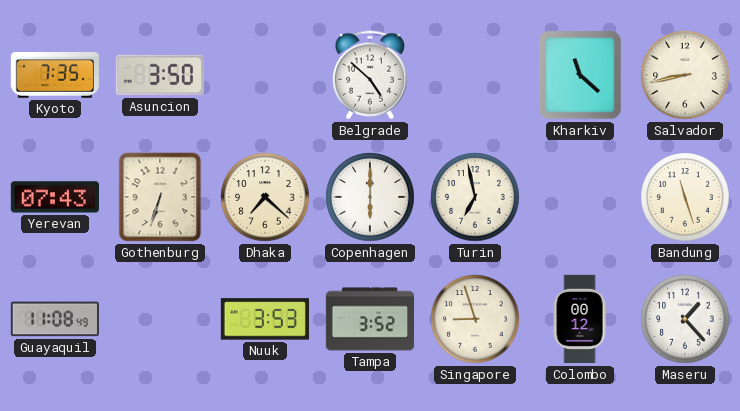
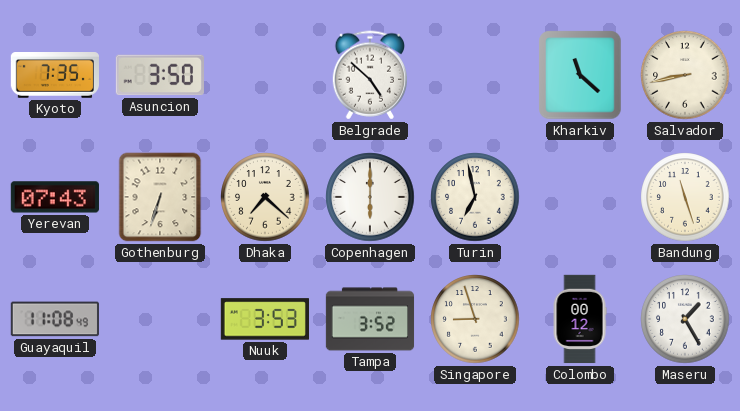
Maseru: 1:23 -> 1:25
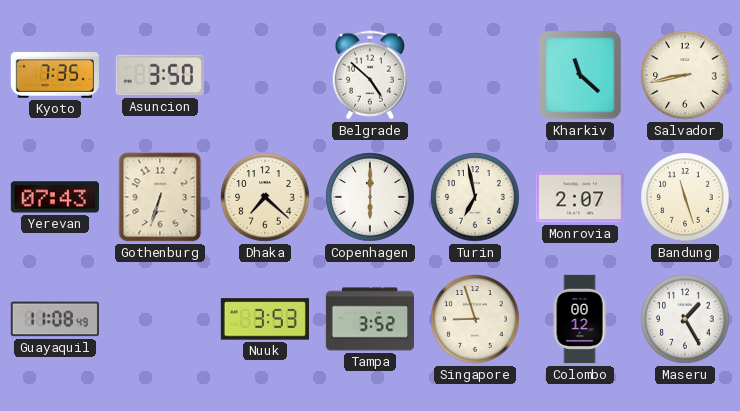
Monrovia: none -> 2:07
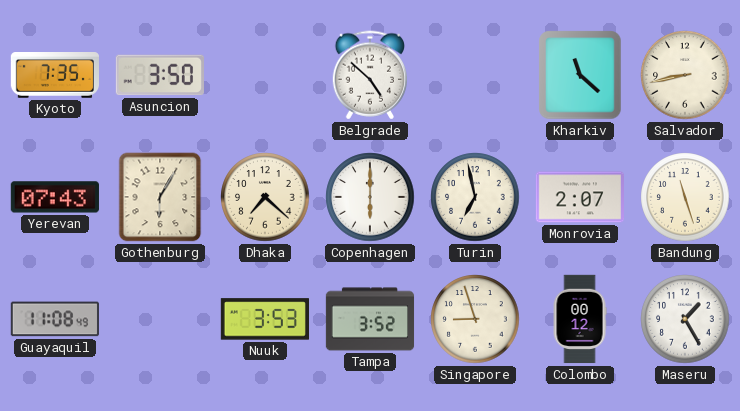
Gothenburg: 6:33 -> 6:05
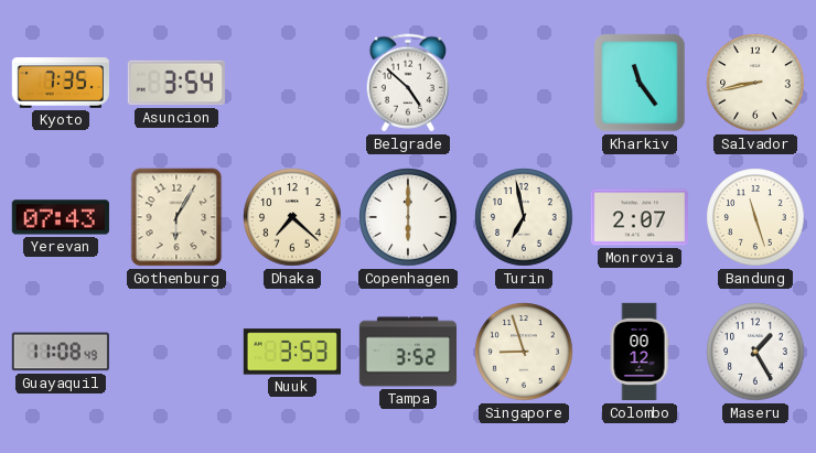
Asuncion: 3:50 -> 3:54
Kharkiv: 11:22 -> 11:24
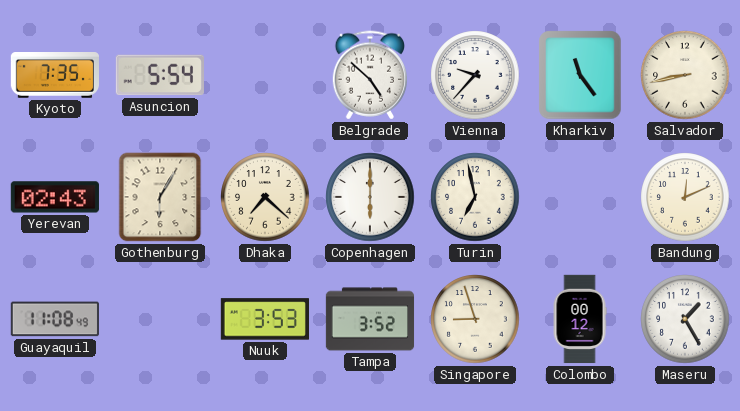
Asuncion: 3:54 -> 5:54
Vienna: none -> 9:37
Yerevan: 07:43 -> 02:43
Monrovia: 2:07 -> none
Bandung: 11:27 -> 12:11
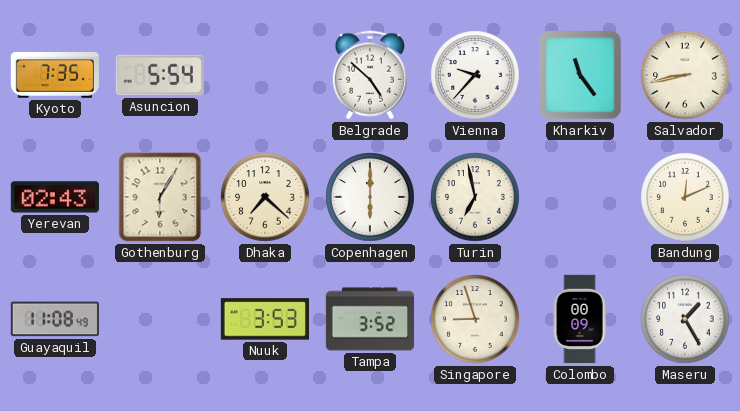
Colombo: 00:12 -> 00:09
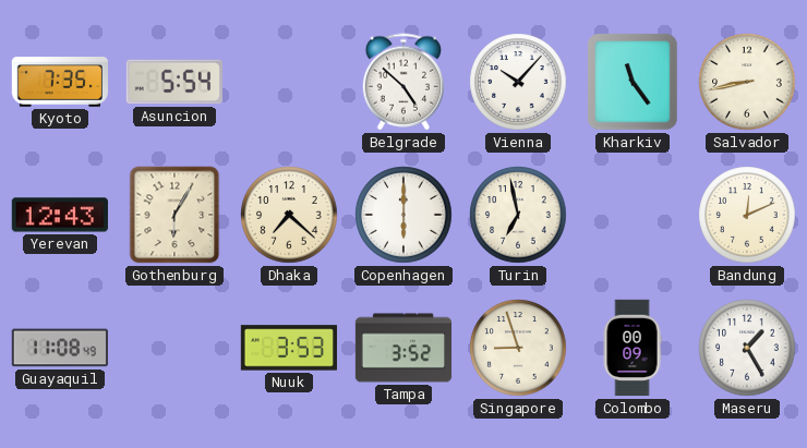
Vienna: 9:37 -> 10:07
Yerevan: 02:43 -> 12:43
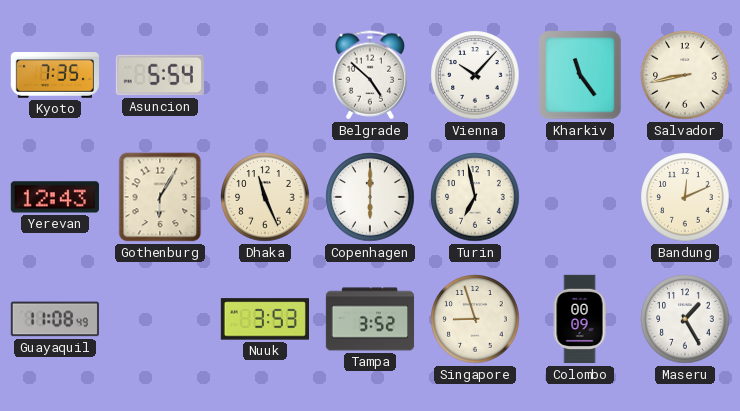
Dhaka: 7:22 -> 11:26
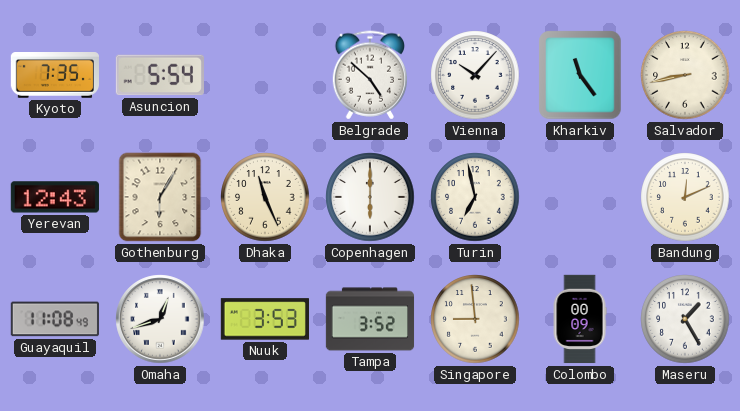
Omaha: none -> 12:42
Singapore: 8:57 -> 8:59
